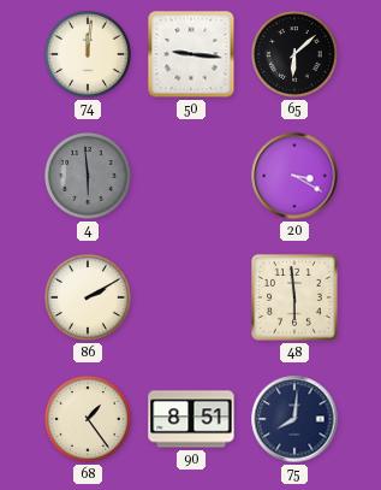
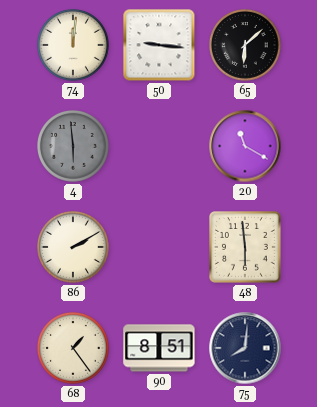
20: 3:20 -> 11:20
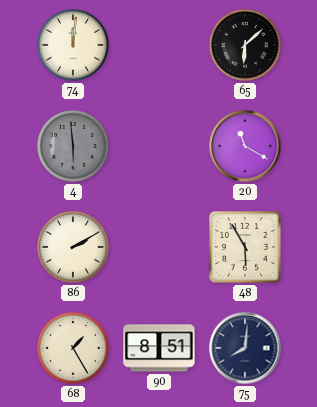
50: 9:16 -> none
48: 5:59 -> 5:55
68: 1:24 -> 1:25
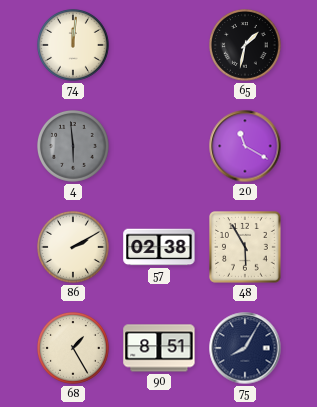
65: 6:08 -> 1:32
57: none -> 02:38
75: 8:01 -> 8:05
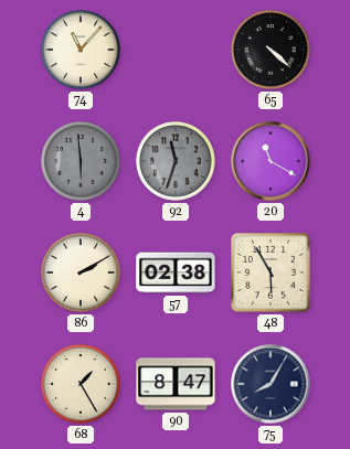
74: 12:01 -> 11:07
65: 1:32 -> 4:22
92: none -> 11:33
90: 8:51 -> 8:47
